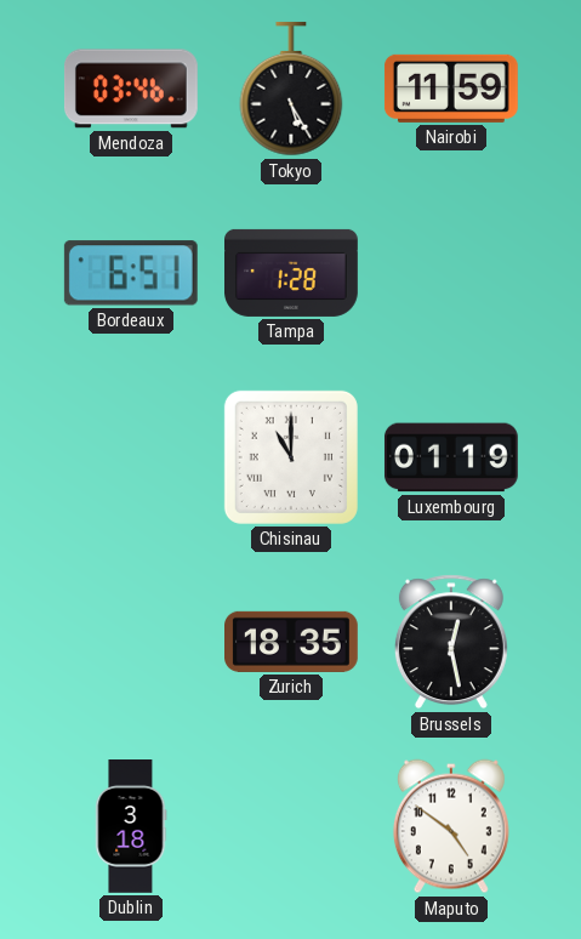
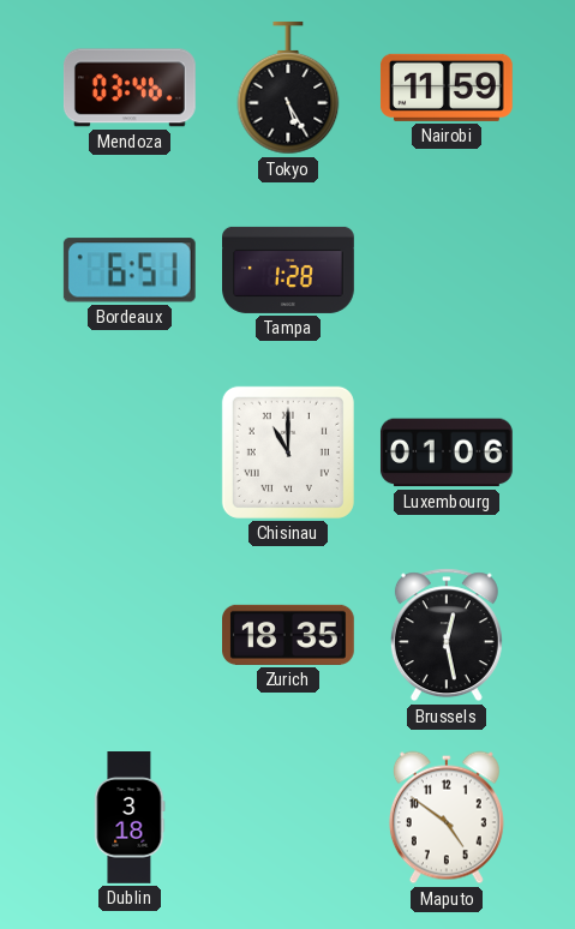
Luxembourg: 01:19 -> 01:06
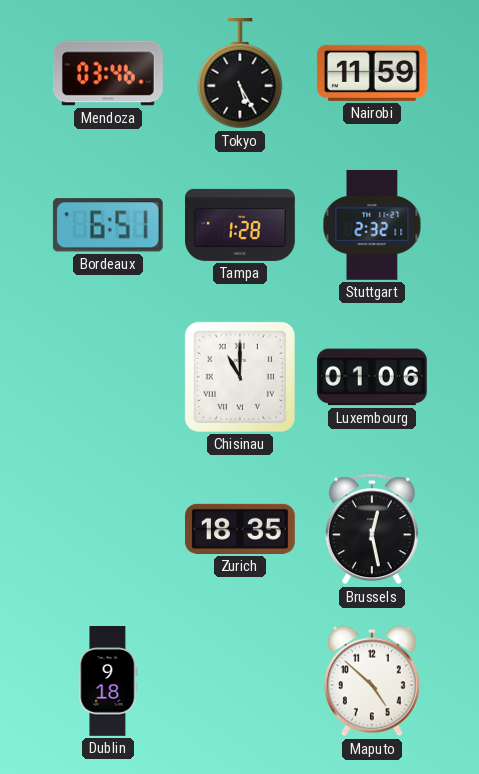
Stuttgart: none -> 2:32
Dublin: 3:18 -> 9:18
Maputo: 4:51 -> 4:52
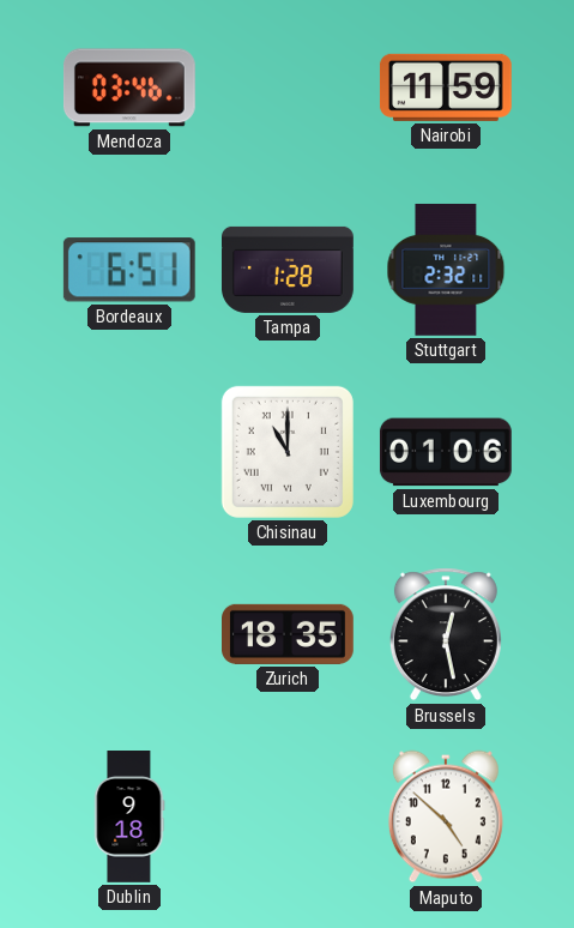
Tokyo: 5:25 -> none
